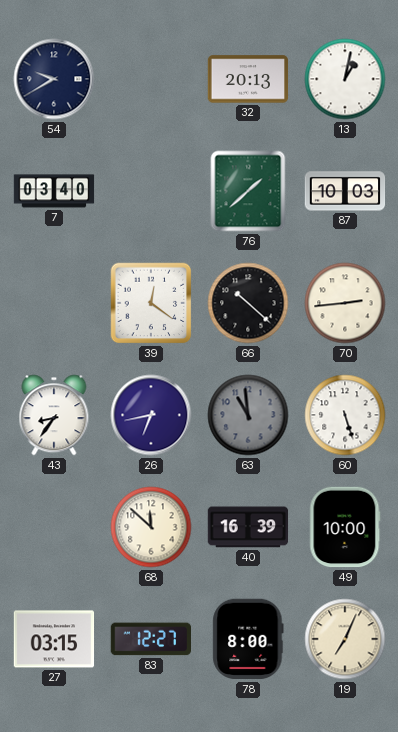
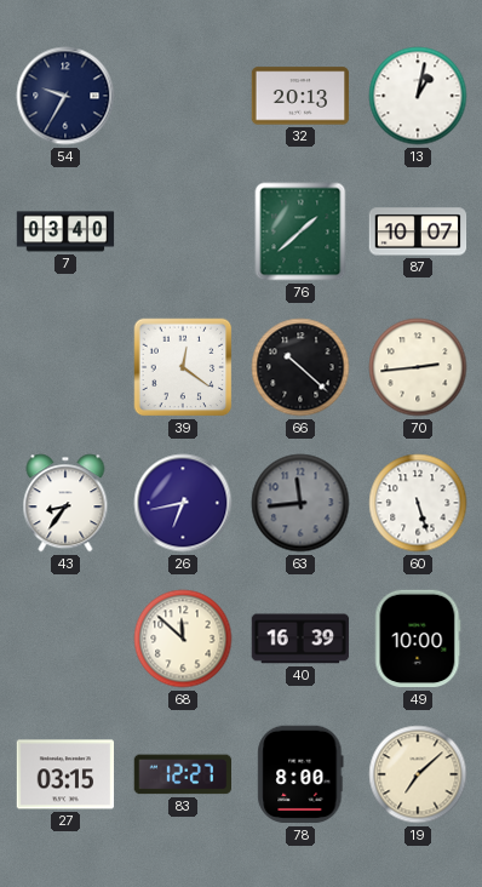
54: 9:40 -> 9:35
87: 10:03 -> 10:07
63: 10:59 -> 11:44
19: 7:04 -> 7:08
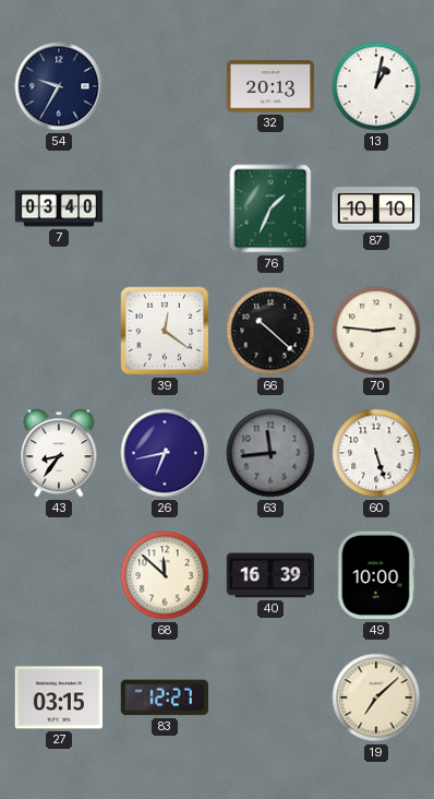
76: 1:38 -> 1:34
87: 10:07 -> 10:10
70: 2:44 -> 2:46
78: 8:00 -> none
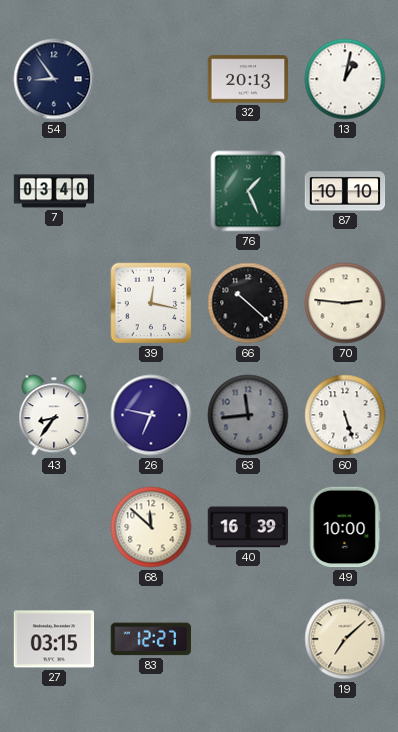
54: 9:35 -> 8:54
76: 1:34 -> 1:26
39: 12:21 -> 12:17
26: 6:43 -> 6:47
